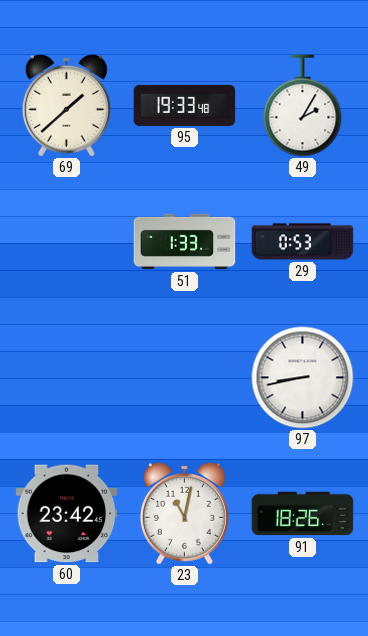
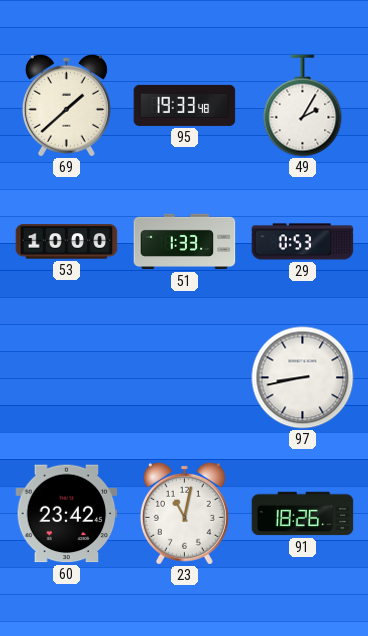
53: none -> 10:00
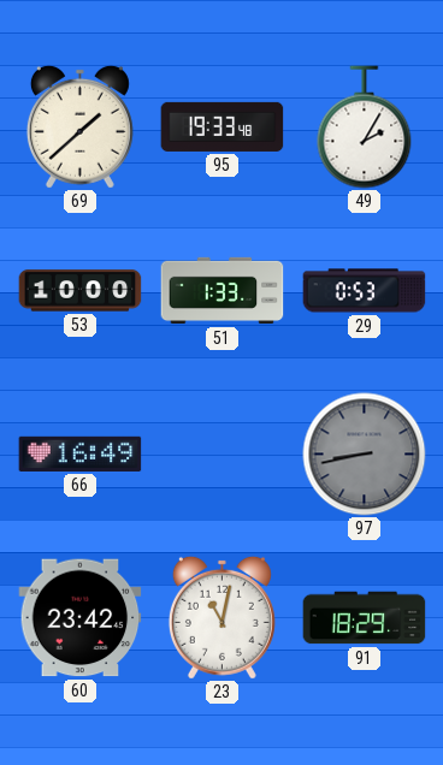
66: none -> 16:49
97 dial: white -> grey
91: 18:26 -> 18:29
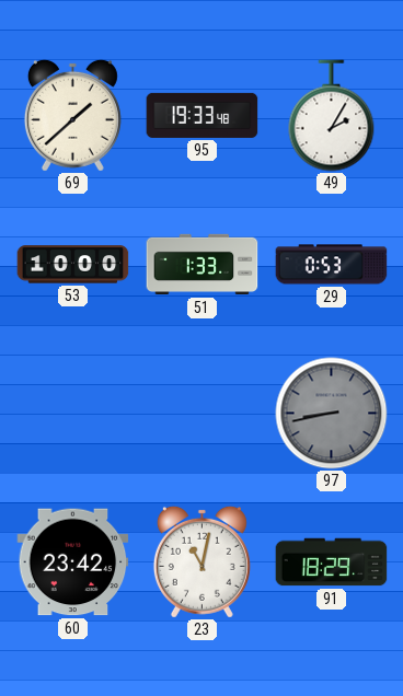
66: 16:49 -> none
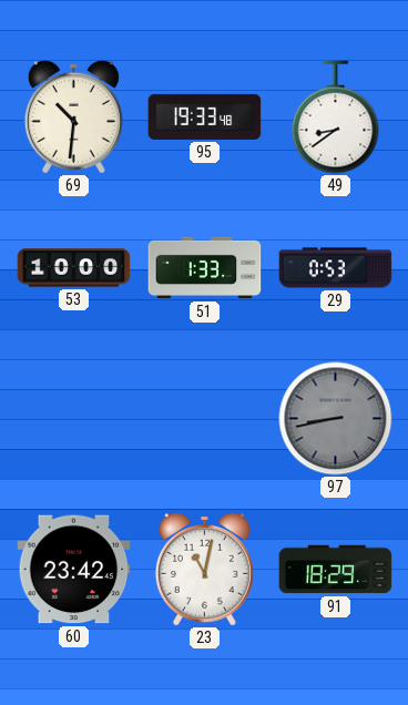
69: 1:38 -> 10:31
49: 2:05 -> 8:39
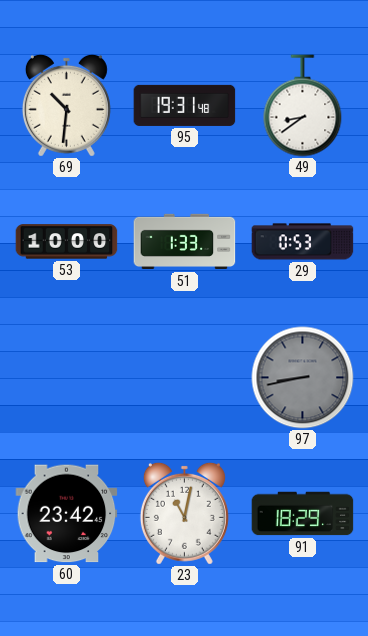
95: 19:33 -> 19:31
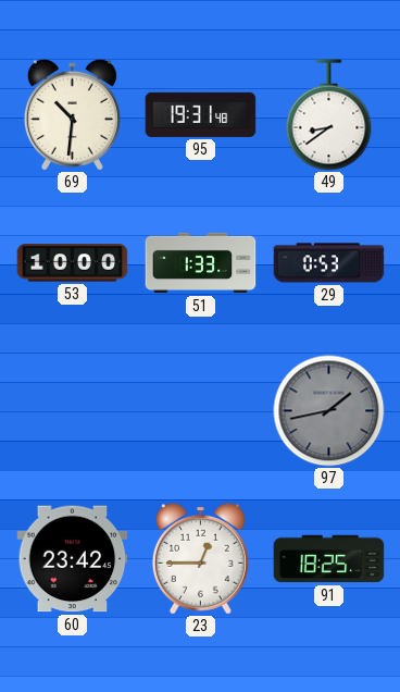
97: 8:43 -> 1:43
23: 11:02 -> 12:45
91: 18:29 -> 18:25
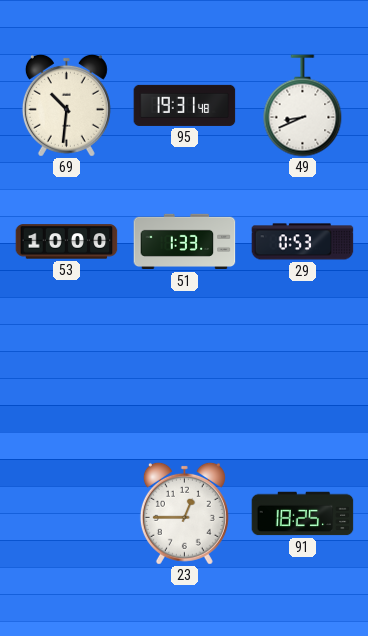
49: 8:39 -> 8:41
97: 1:43 -> none
60: 23:42 -> none
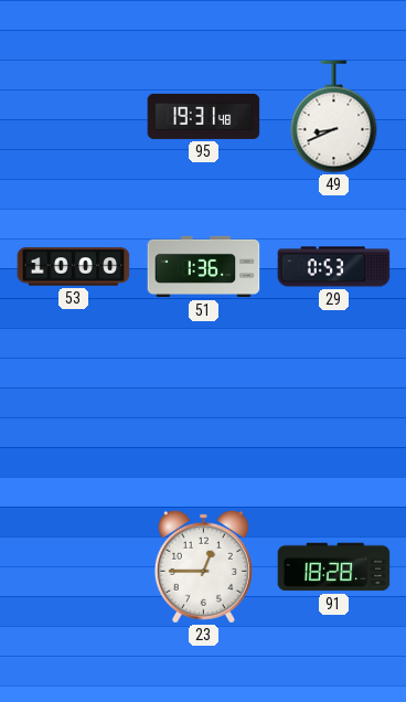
69: 10:31 -> none
51: 1:33 -> 1:36
91: 18:25 -> 18:28
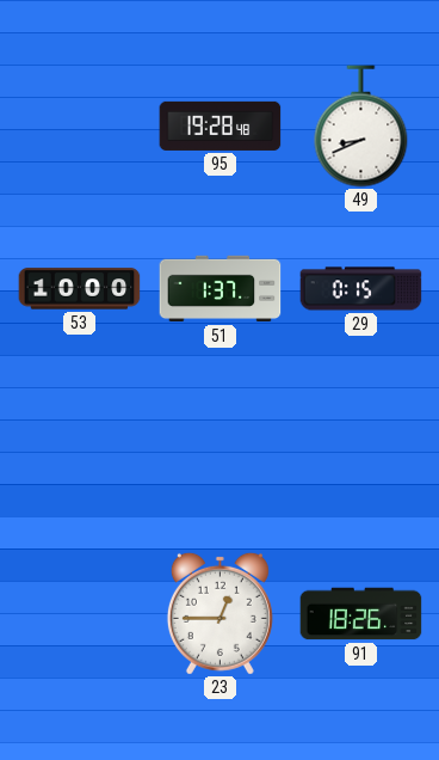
95: 19:31 -> 19:28
51: 1:36 -> 1:37
29: 0:53 -> 0:15
91: 18:28 -> 18:26
